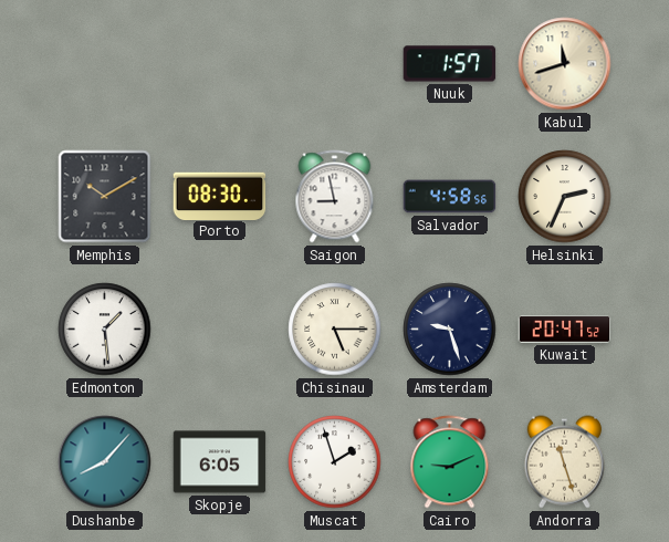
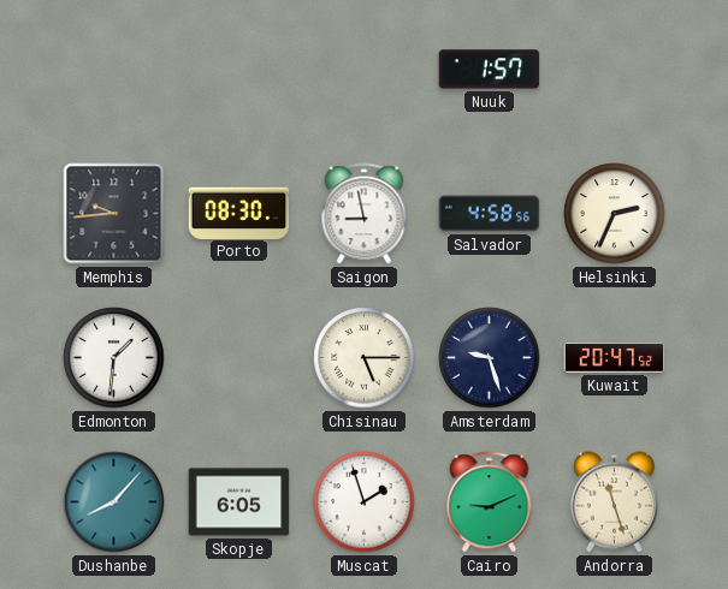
Kabul: 11:42 -> none
Memphis: 10:10 -> 9:44
Edmonton: 1:29 -> 1:31
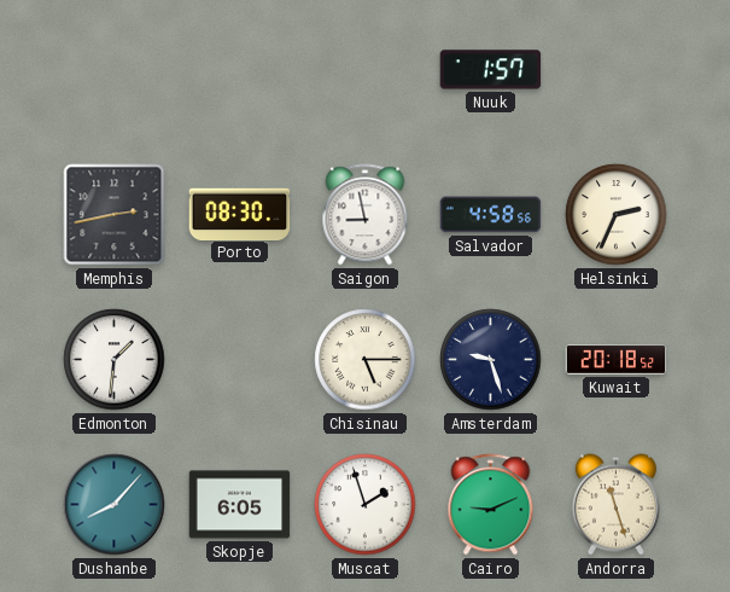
Memphis: 9:44 -> 2:43
Kuwait: 20:47 -> 20:18
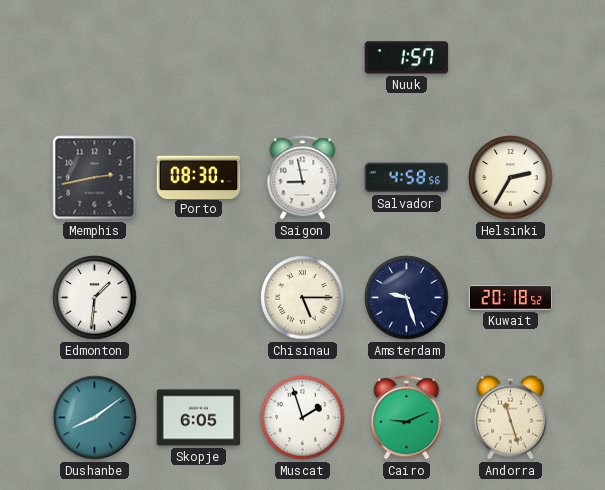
Helsinki: 2:34 -> 2:35
Dushanbe: 8:07 -> 8:09
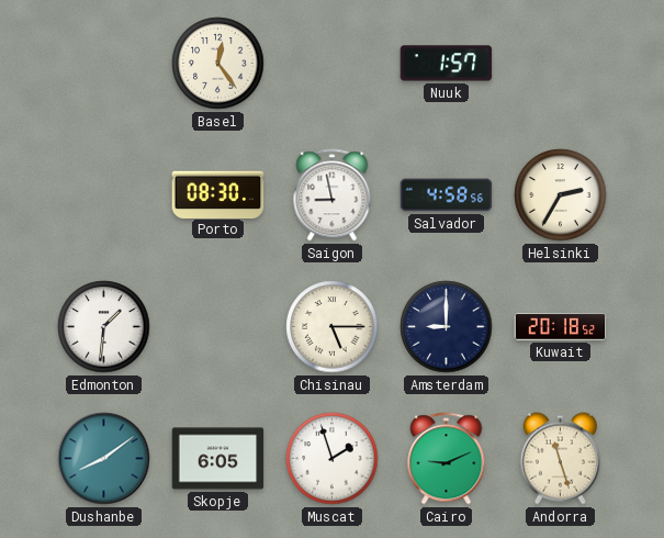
Basel: none -> 12:24
Memphis: 2:43 -> none
Amsterdam: 9:27 -> 9:00
